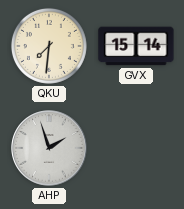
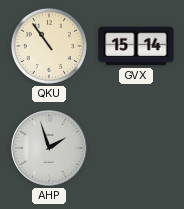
QKU: 7:31 -> 10:54
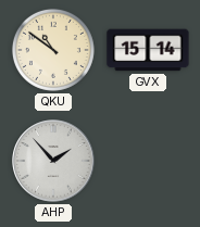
QKU: 10:54 -> 10:51
AHP: 1:57 -> 1:53
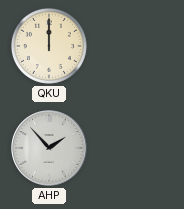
QKU: 10:51 -> 12:00
GVX: 15:14 -> none
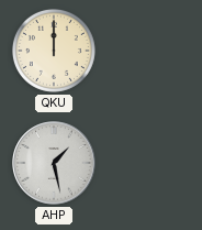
AHP: 1:53 -> 1:28
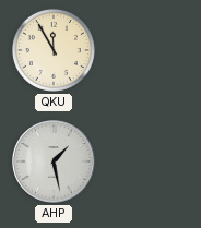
QKU: 12:00 -> 11:55
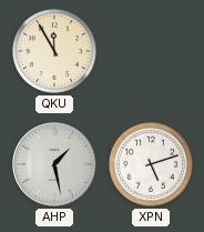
XPN: none -> 5:12
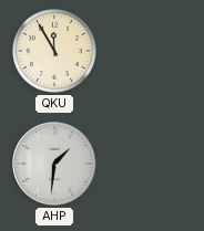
AHP: 1:28 -> 1:31
XPN: 5:12 -> none
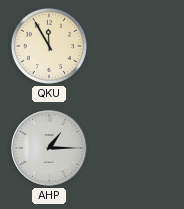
AHP: 1:31 -> 1:15
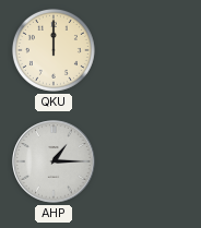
QKU: 11:55 -> 12:00
